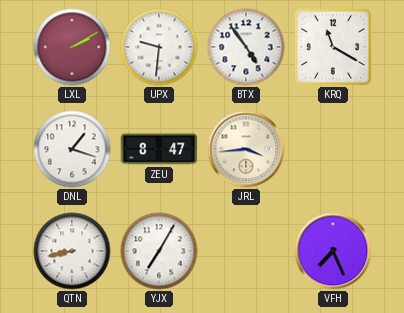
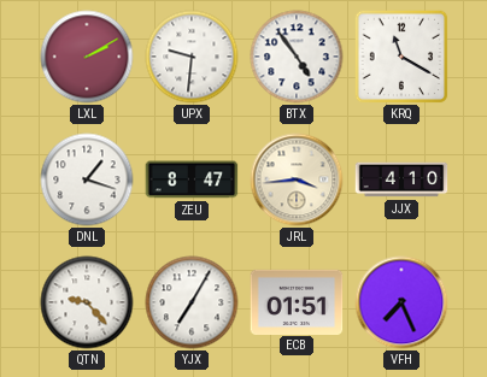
JJX: none -> 4:10
QTN: 8:43 -> 9:23
ECB: none -> 01:51
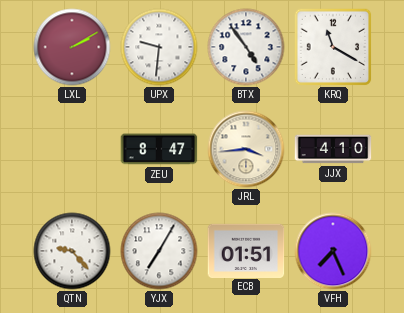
DNL: 1:18 -> none
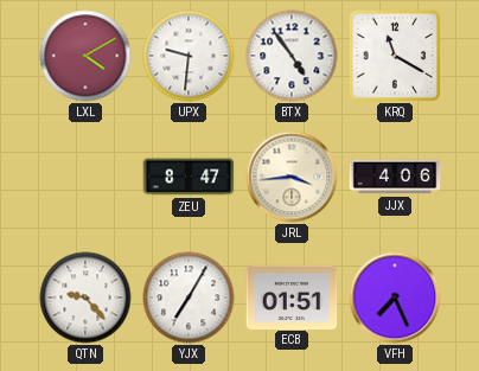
LXL: 2:10 -> 4:10
JJX: 4:10 -> 4:06
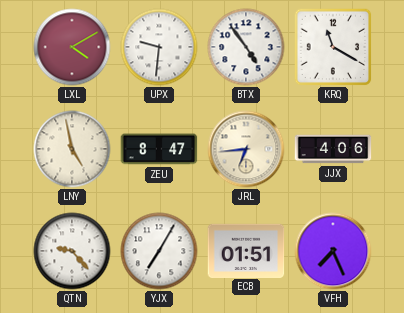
LNY: none -> 4:58
JRL: 3:44 -> 6:44
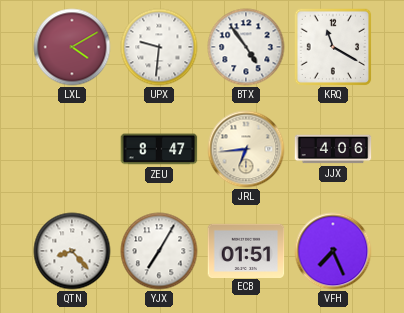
LNY: 4:58 -> none
QTN: 9:23 -> 8:23
